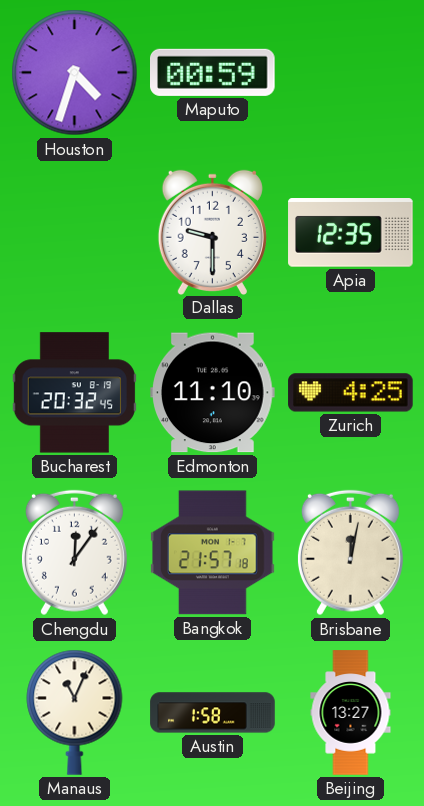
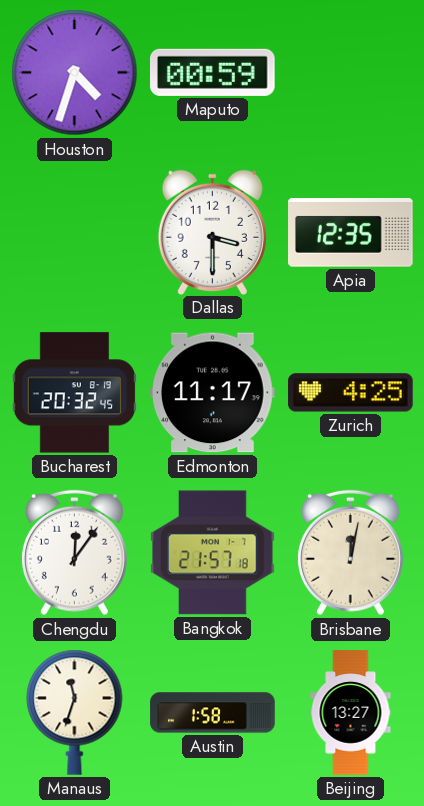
Dallas: 9:30 -> 3:30
Edmonton: 11:10 -> 11:17
Manaus: 11:04 -> 11:33
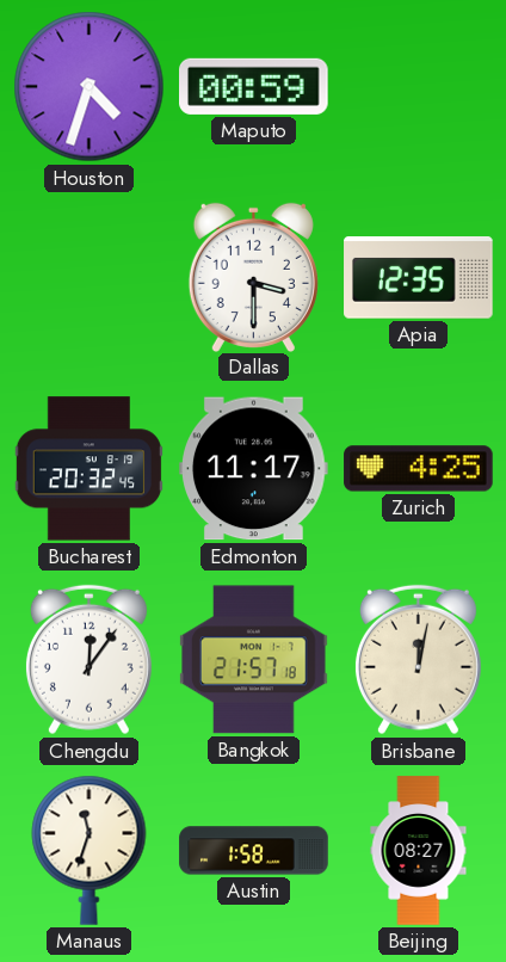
Beijing: 13:27 -> 08:27
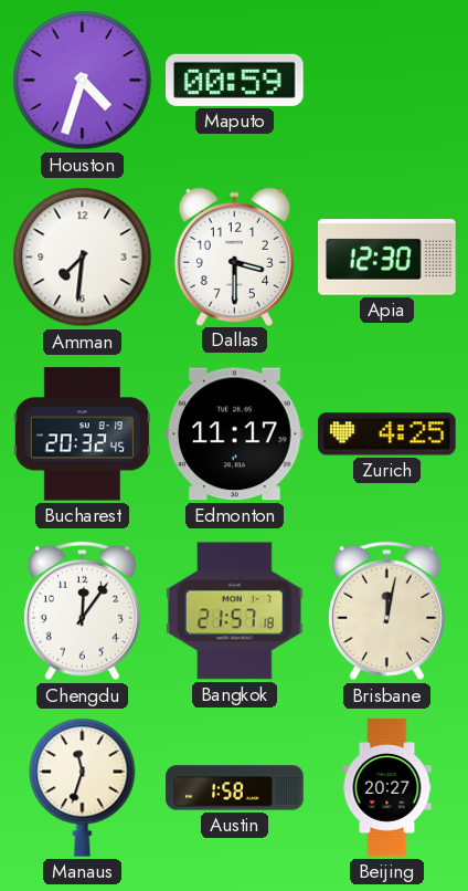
Amman: none -> 7:31
Apia: 12:35 -> 12:30
Beijing: 08:27 -> 20:27
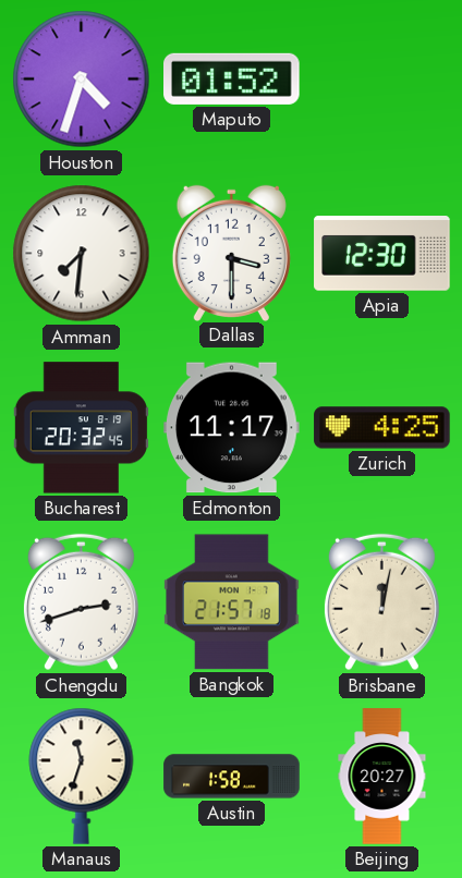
Maputo: 00:59 -> 01:52
Chengdu: 12:06 -> 2:42
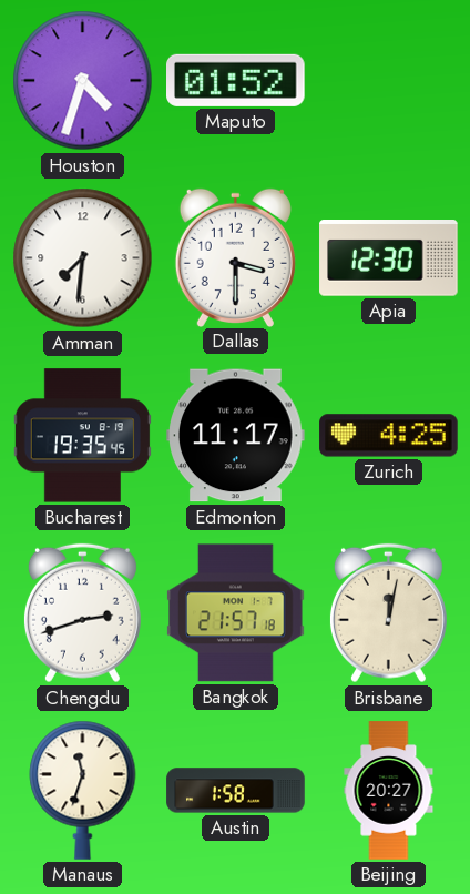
Bucharest: 20:32 -> 19:35
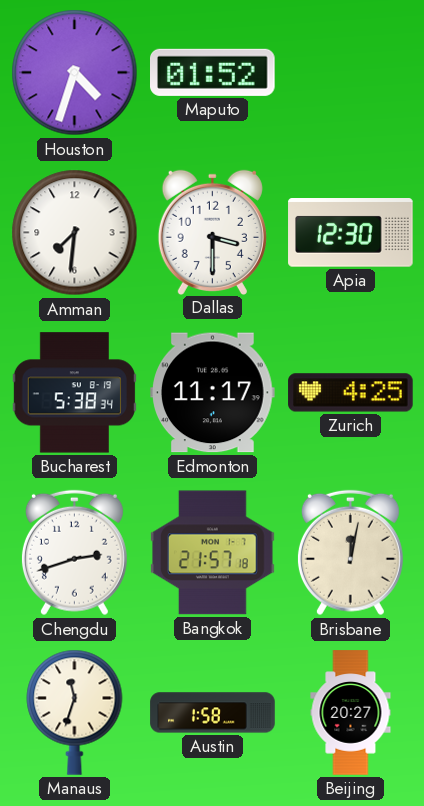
Bucharest: 19:35 -> 5:38
